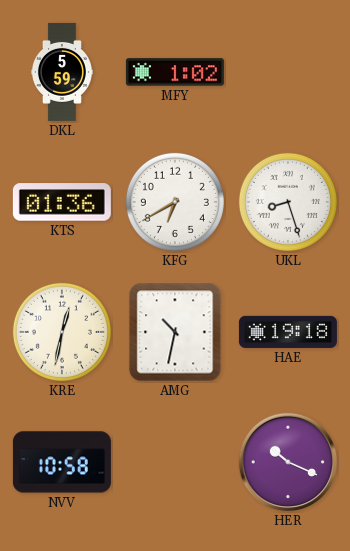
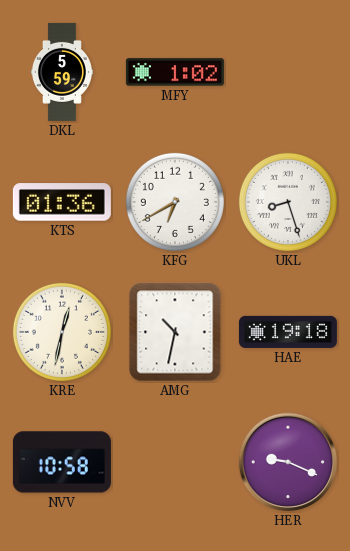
HER: 10:19 -> 9:19
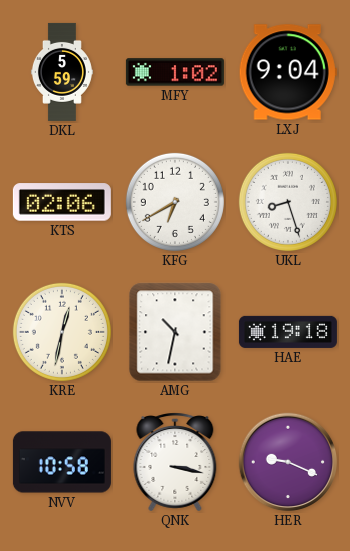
LXJ: none -> 9:04
KTS: 01:36 -> 02:06
QNK: none -> 3:17
